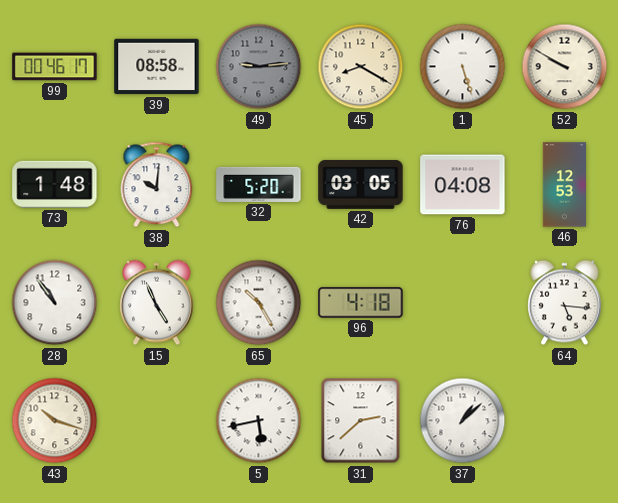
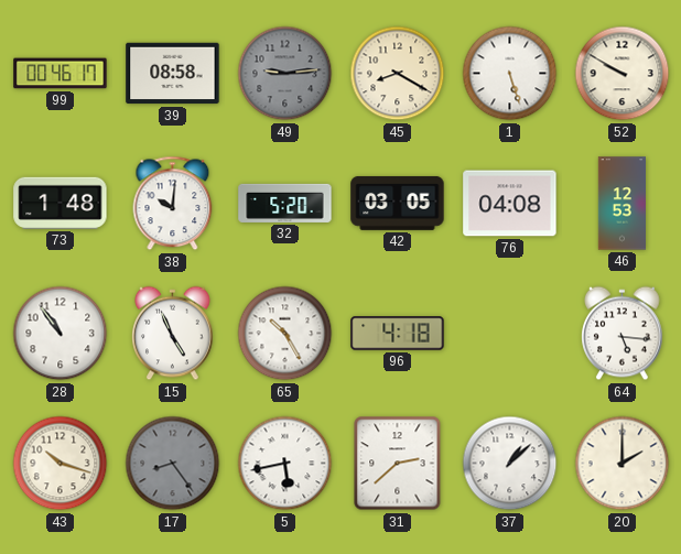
17: none -> 8:24
20: none -> 2:00
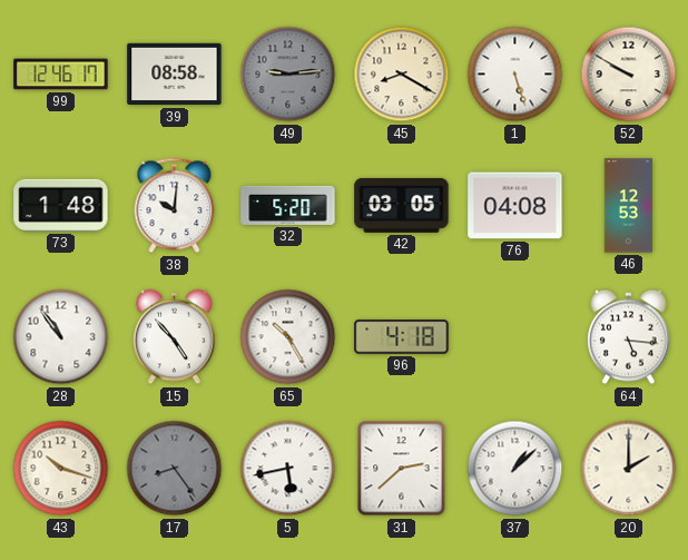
99: 00:46 -> 12:46
15: 4:56 -> 4:53
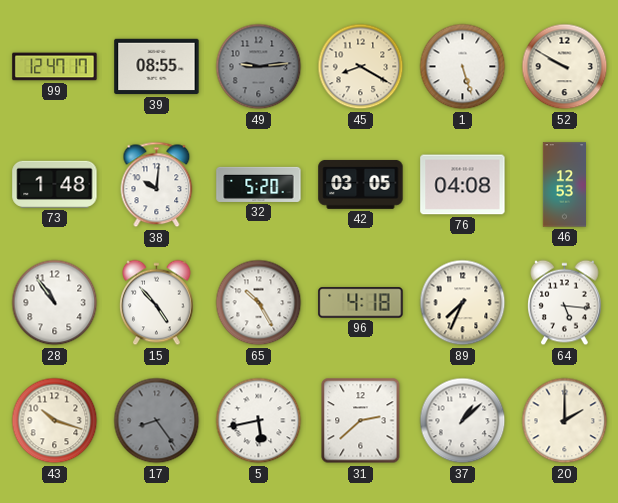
99: 12:46 -> 12:47
39: 08:58 -> 08:55
89: none -> 7:34
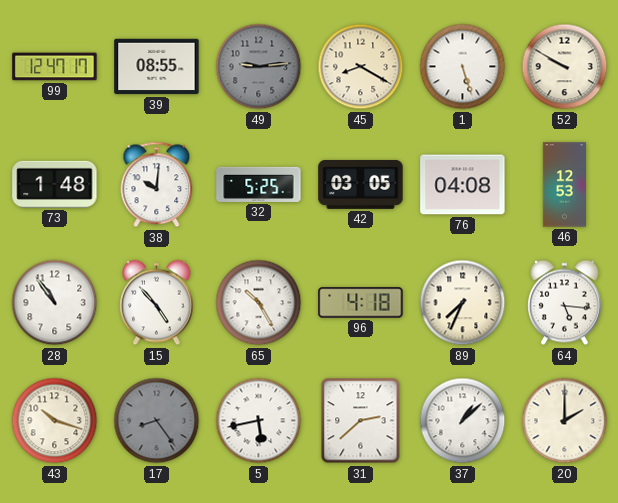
32: 5:20 -> 5:25
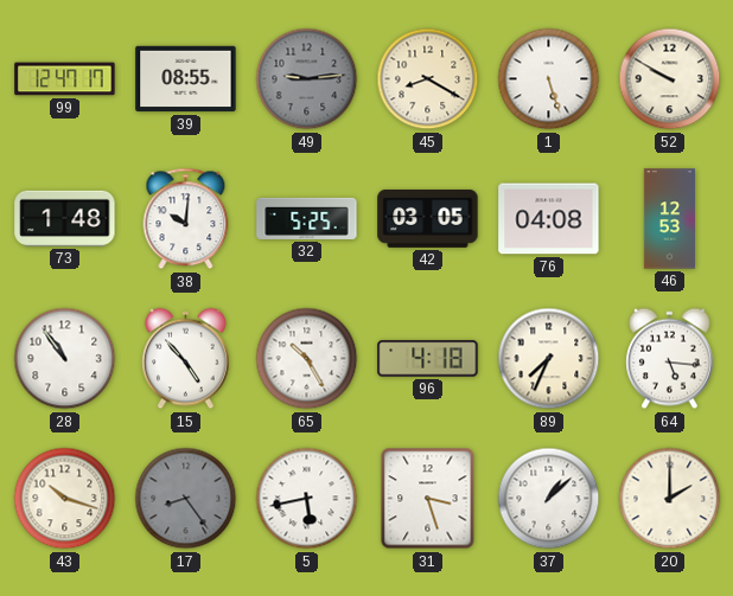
31: 2:38 -> 3:27
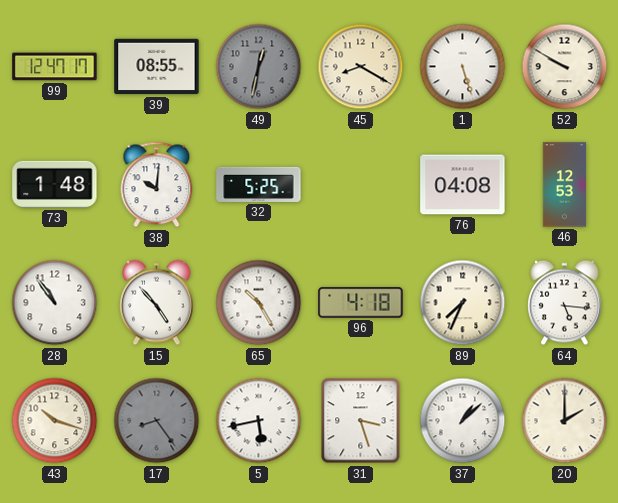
49: 9:14 -> 12:32
42: 03:05 -> none
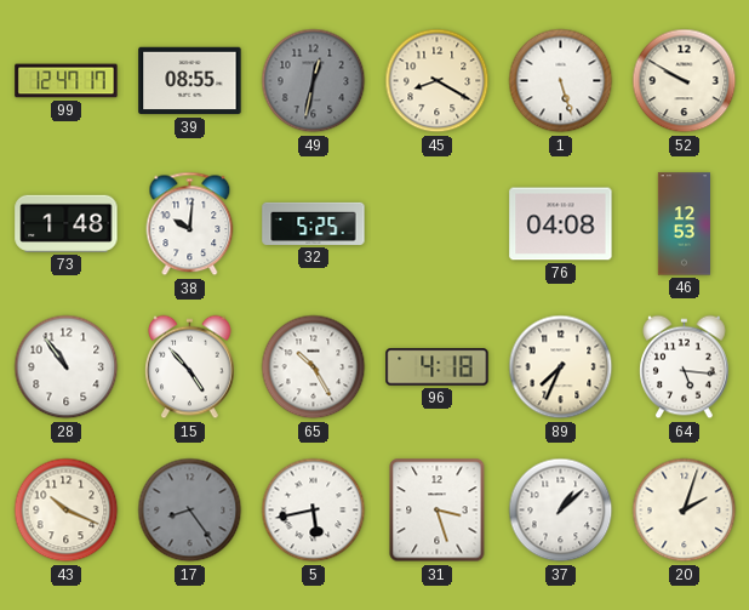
43: 10:18 -> 10:19
20: 2:00 -> 2:03
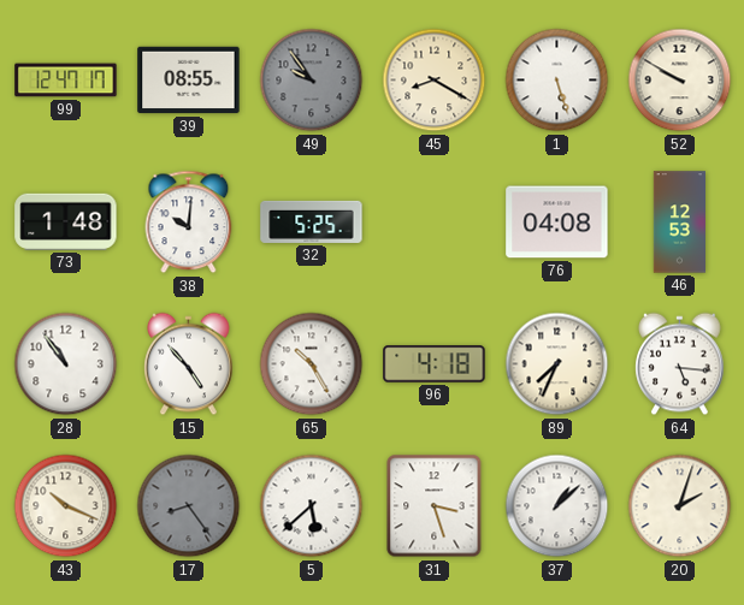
49: 12:32 -> 9:54
5: 5:43 -> 5:38
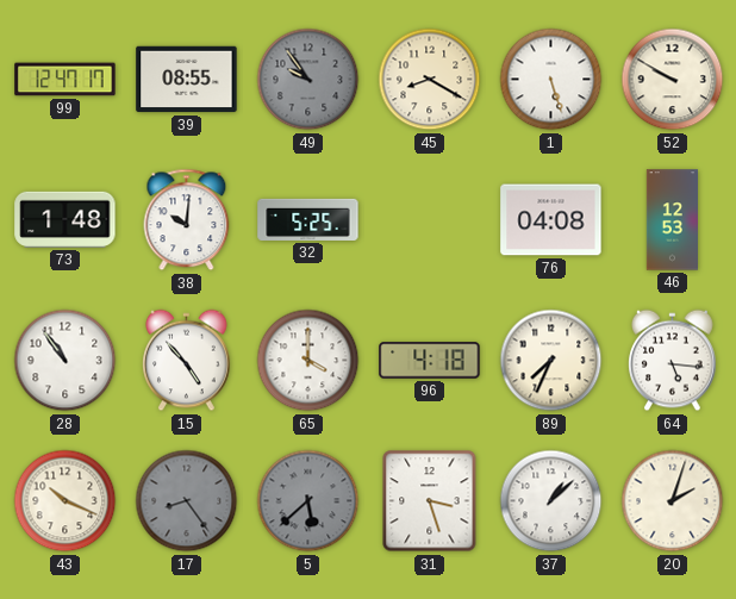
65: 10:25 -> 4:00
5 dial: white -> grey
